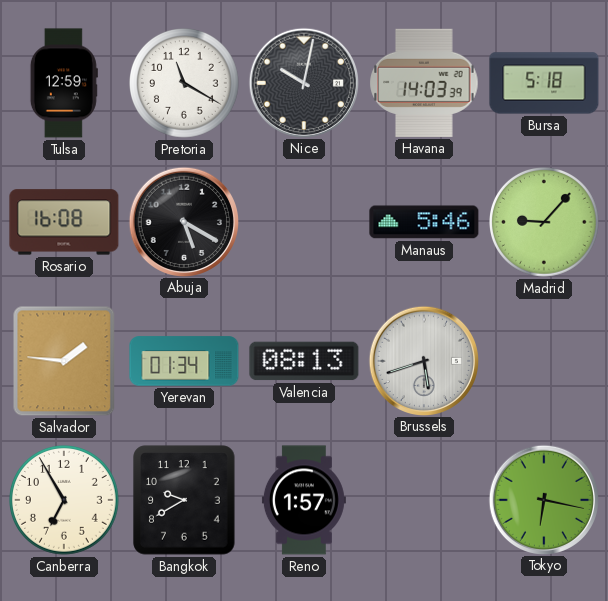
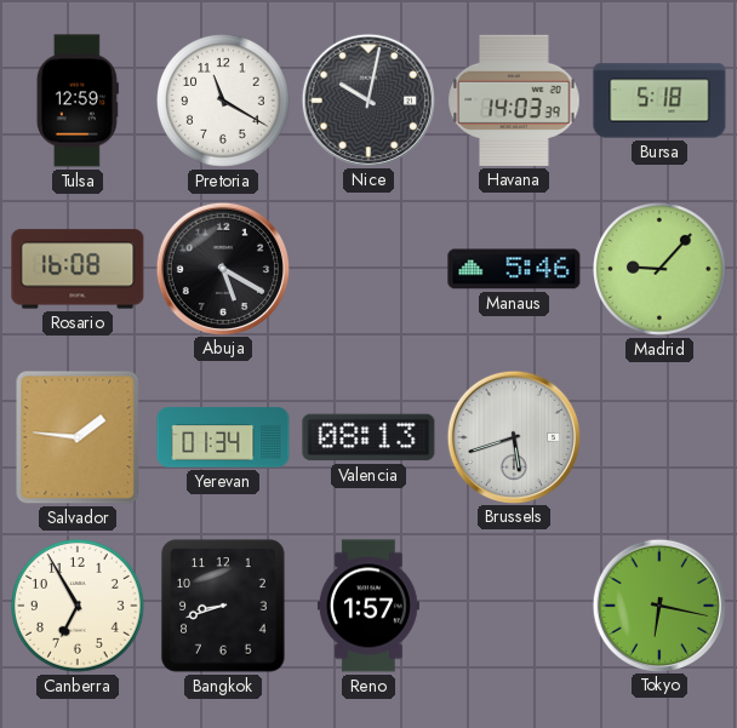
Bangkok: 9:40 -> 8:42
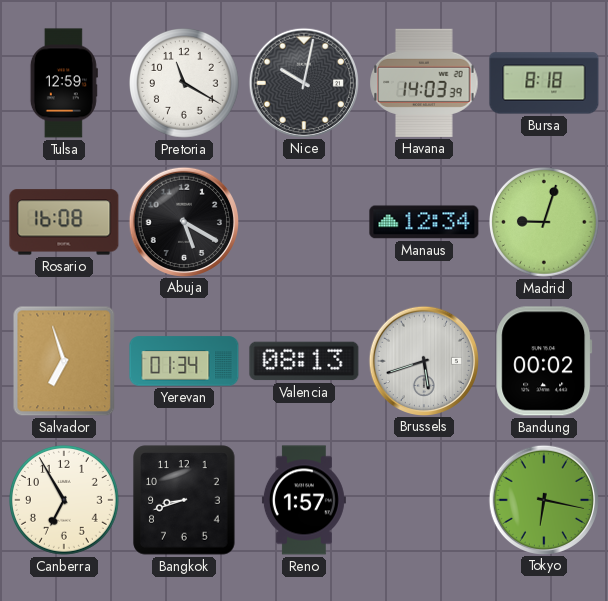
Bursa: 5:18 -> 8:18
Manaus: 5:46 -> 12:34
Madrid: 9:07 -> 9:03
Salvador: 1:46 -> 6:57
Bandung: none -> 00:02
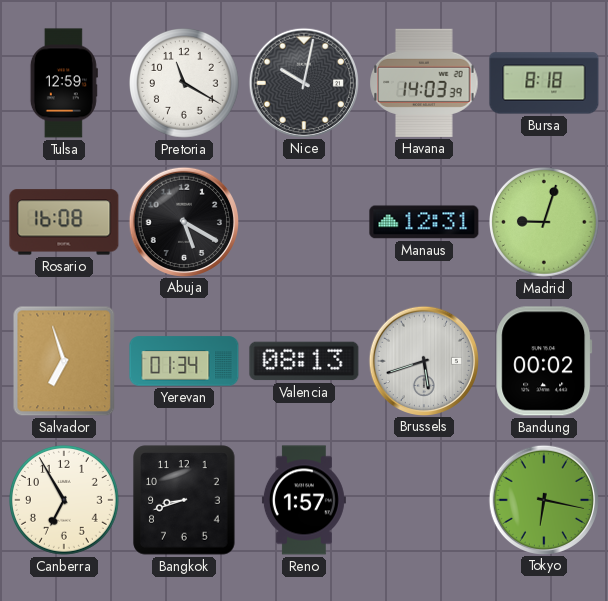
Manaus: 12:34 -> 12:31
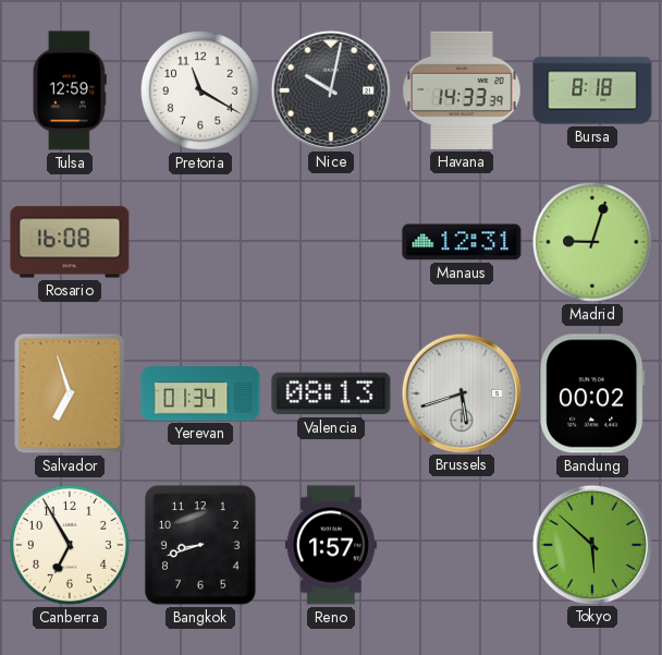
Havana: 14:03 -> 14:33
Abuja: 5:20 -> none
Tokyo: 6:17 -> 5:52
